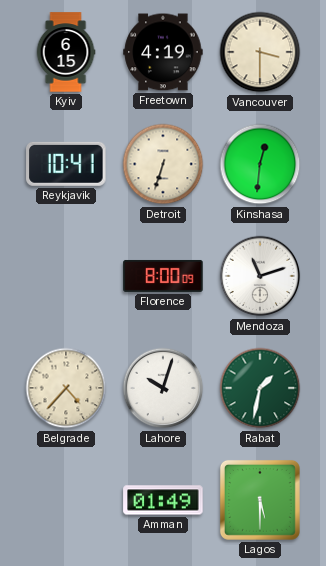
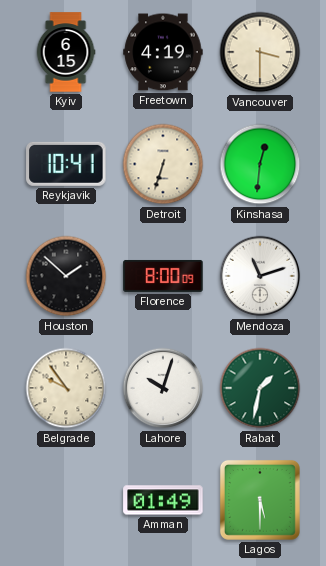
Houston: none -> 1:52
Belgrade: 4:37 -> 9:54
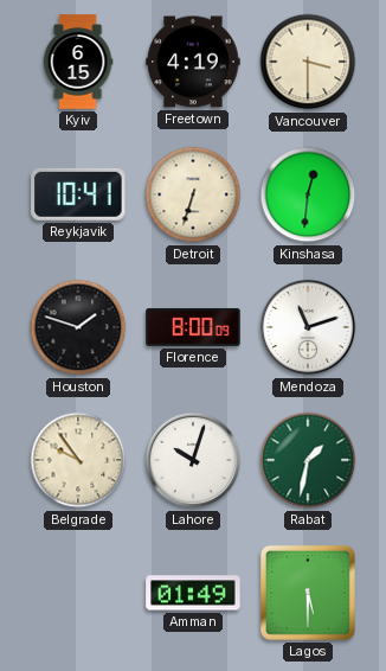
Houston: 1:52 -> 1:48
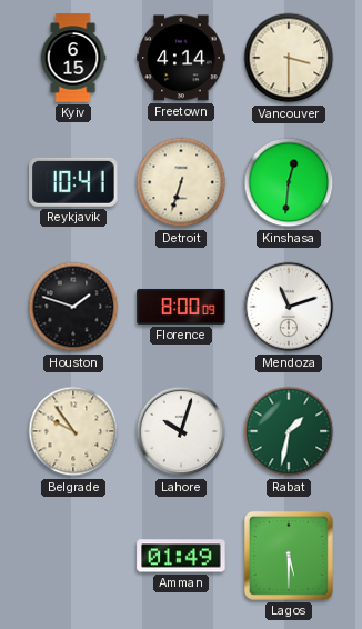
Freetown: 4:19 -> 4:14
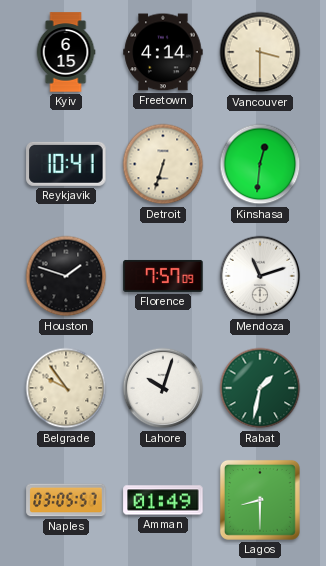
Florence: 8:00 -> 7:57
Naples: none -> 03:05
Lagos: 5:30 -> 8:30
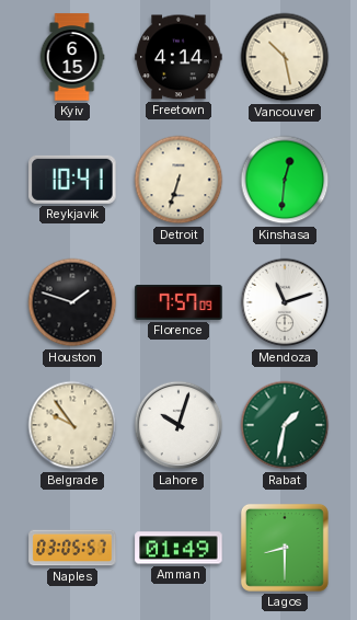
Vancouver: 3:30 -> 10:28
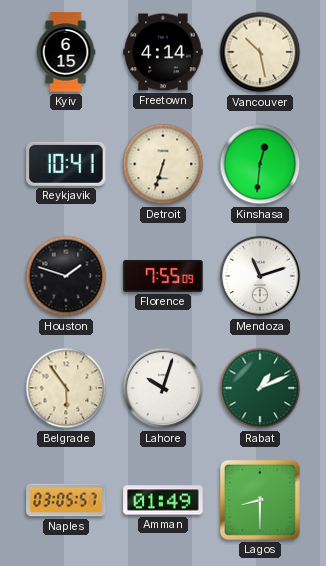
Florence: 7:57 -> 7:55
Belgrade: 9:54 -> 5:54
Rabat: 1:32 -> 1:11
